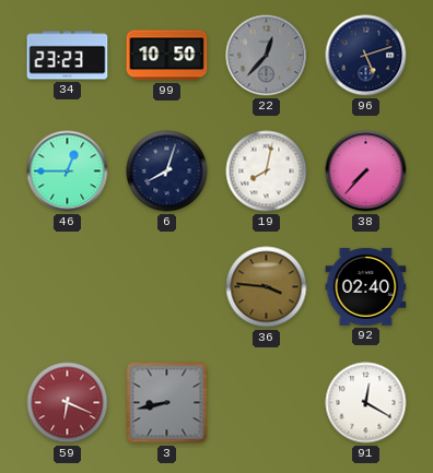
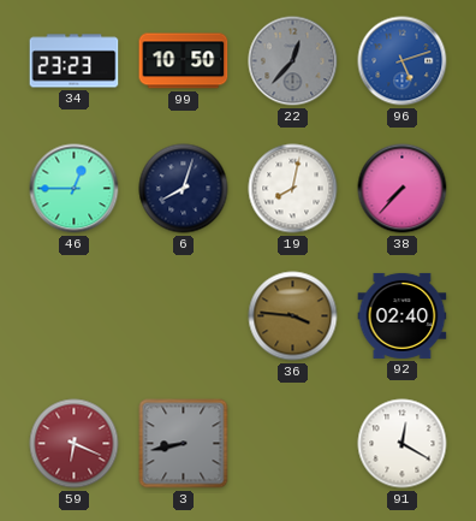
96 dial: navy -> blue
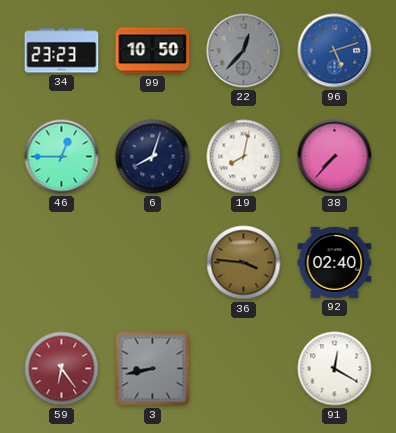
59: 6:19 -> 6:24
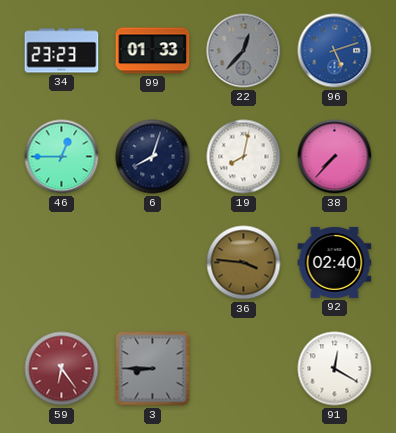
99: 10:50 -> 01:33
3: 8:43 -> 8:45
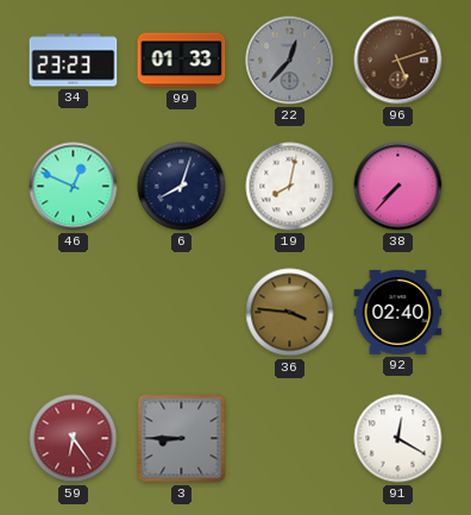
96 dial: blue -> brown
46: 12:45 -> 12:49
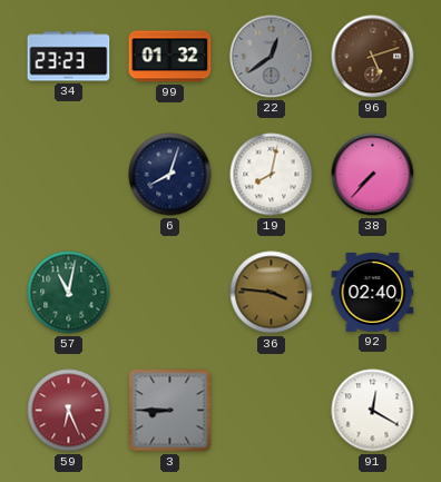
99: 01:33 -> 01:32
22: 12:37 -> 12:39
46: 12:49 -> none
57: none -> 11:02
59: 6:24 -> 6:26
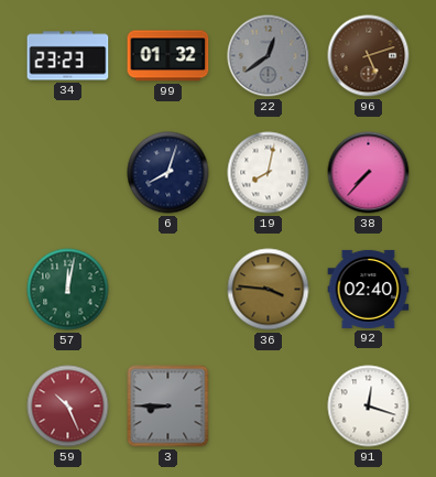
57: 11:02 -> 12:02
59: 6:26 -> 10:26
91: 12:20 -> 12:18
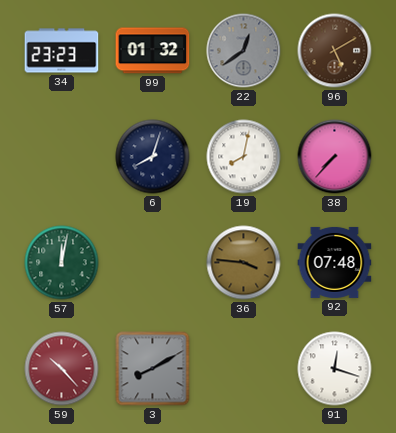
96: 5:12 -> 5:10
92: 02:40 -> 07:48
59: 10:26 -> 10:23
3: 8:45 -> 8:10
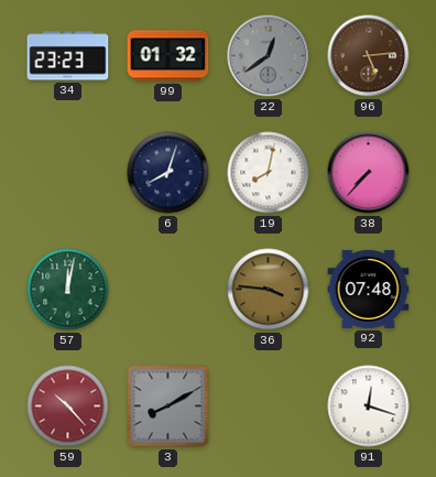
96: 5:10 -> 5:14
